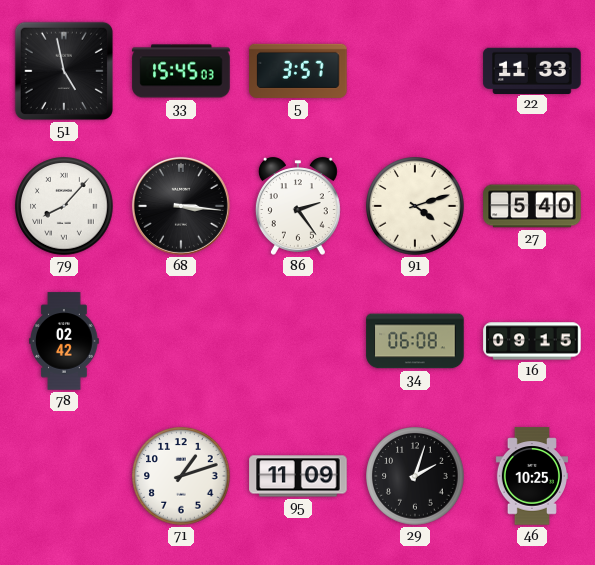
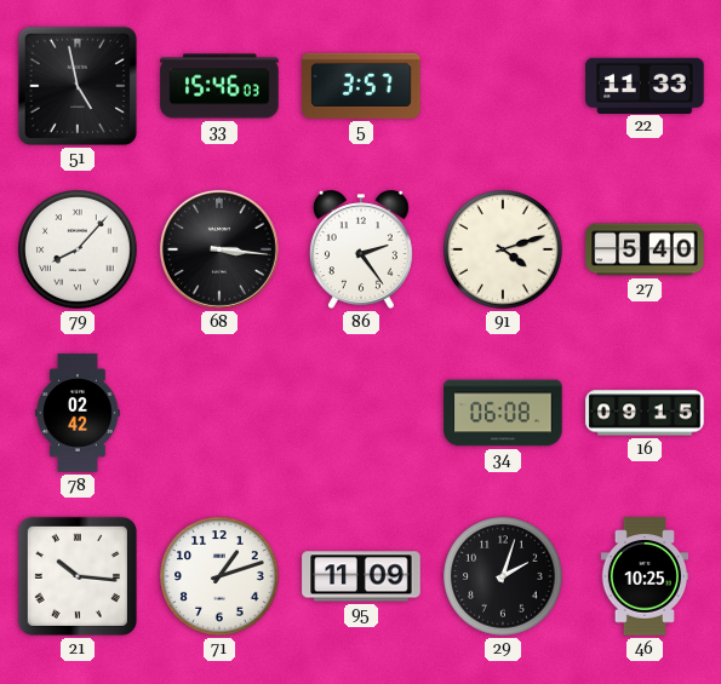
33: 15:45 -> 15:46
21: none -> 10:16
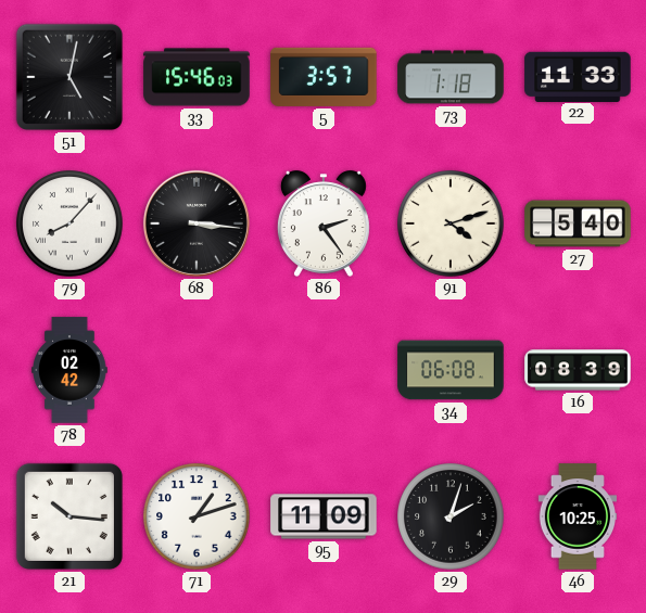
51: 4:58 -> 5:02
73: none -> 1:18
16: 09:15 -> 08:39
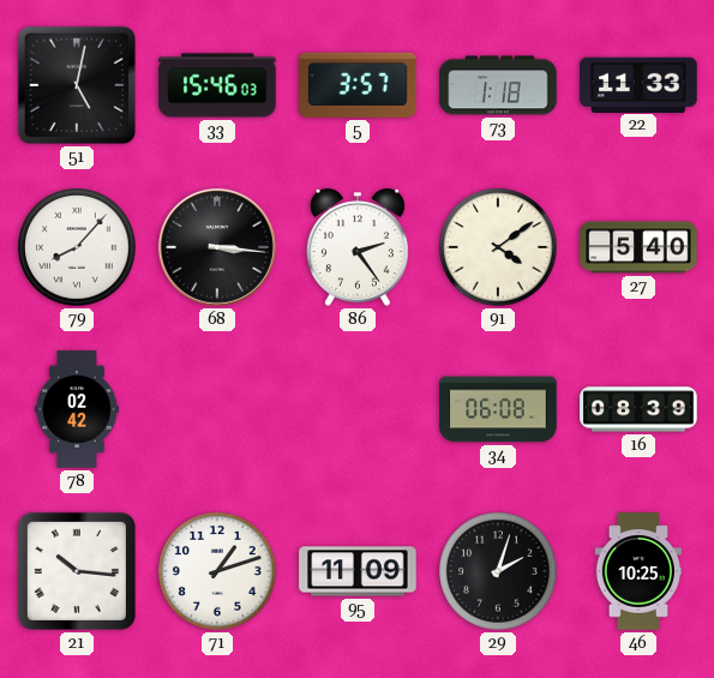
91: 4:12 -> 4:09
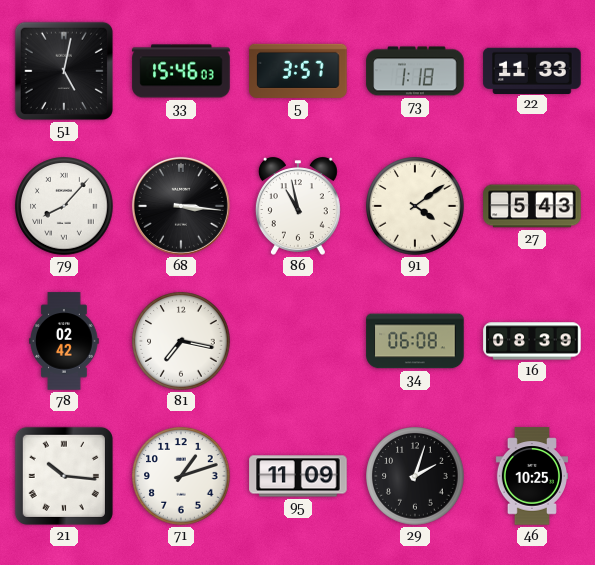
86: 2:24 -> 10:58
27: 5:40 -> 5:43
81: none -> 7:17
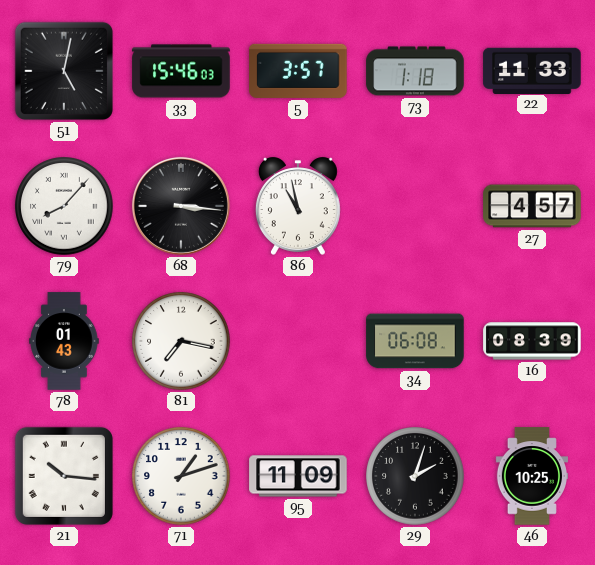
91: 4:09 -> none
27: 5:43 -> 4:57
78: 02:42 -> 01:43
